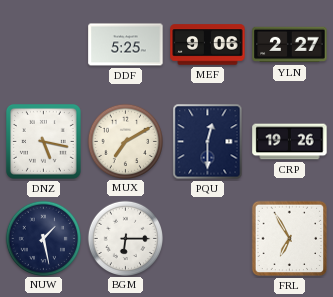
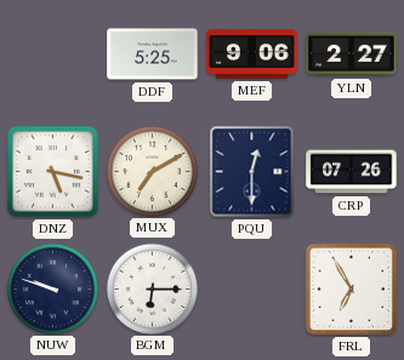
CRP: 19:26 -> 07:26
NUW: 1:28 -> 9:48
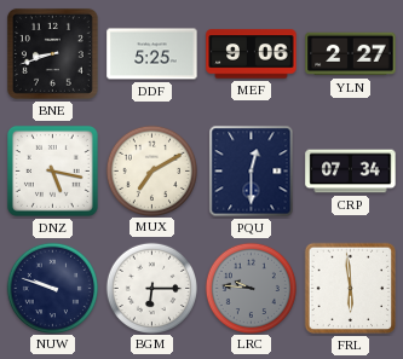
BNE: none -> 8:42
CRP: 07:26 -> 07:34
LRC: none -> 9:46
FRL: 6:55 -> 5:59
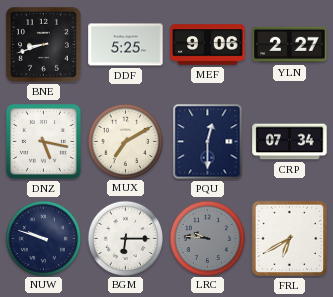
FRL: 5:59 -> 6:40
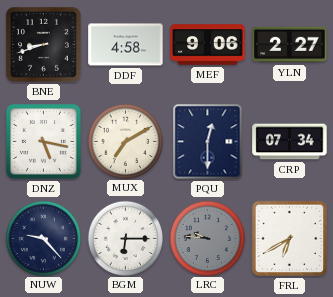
DDF: 5:25 -> 4:58
NUW: 9:48 -> 9:23
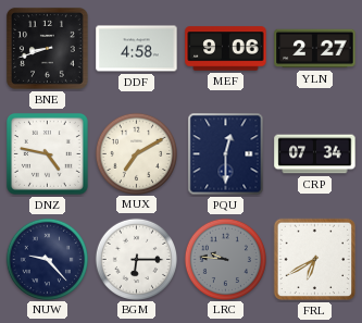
DNZ: 5:17 -> 4:47
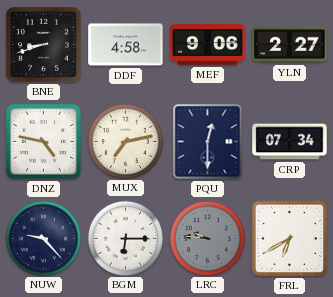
MUX: 7:10 -> 7:13
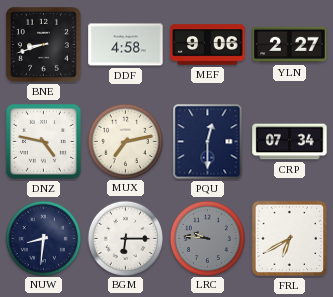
NUW: 9:23 -> 8:31
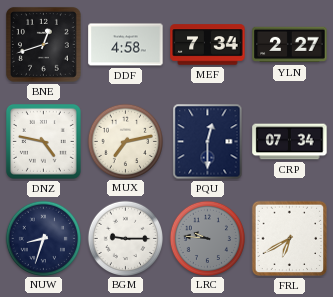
BNE: 8:42 -> 12:42
MEF: 9:06 -> 7:34
NUW: 8:31 -> 8:33
BGM: 6:15 -> 9:15
